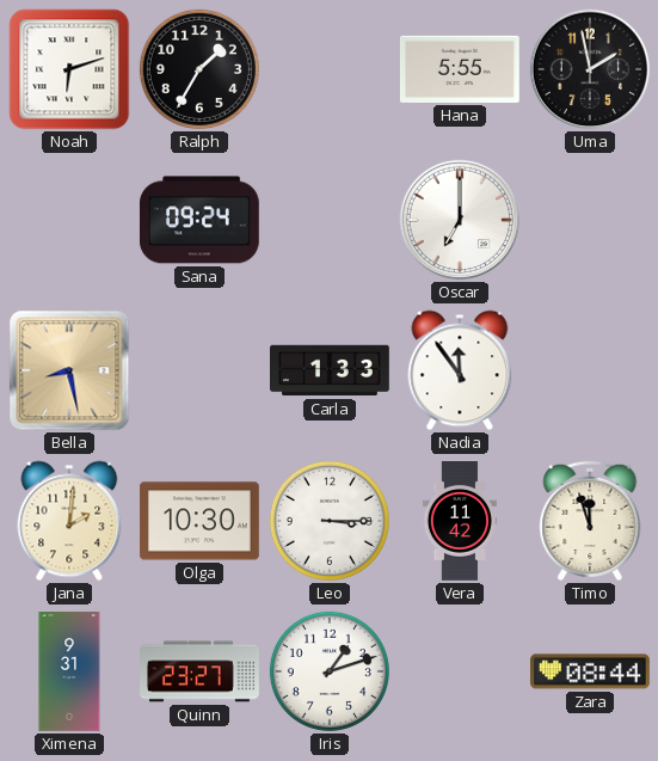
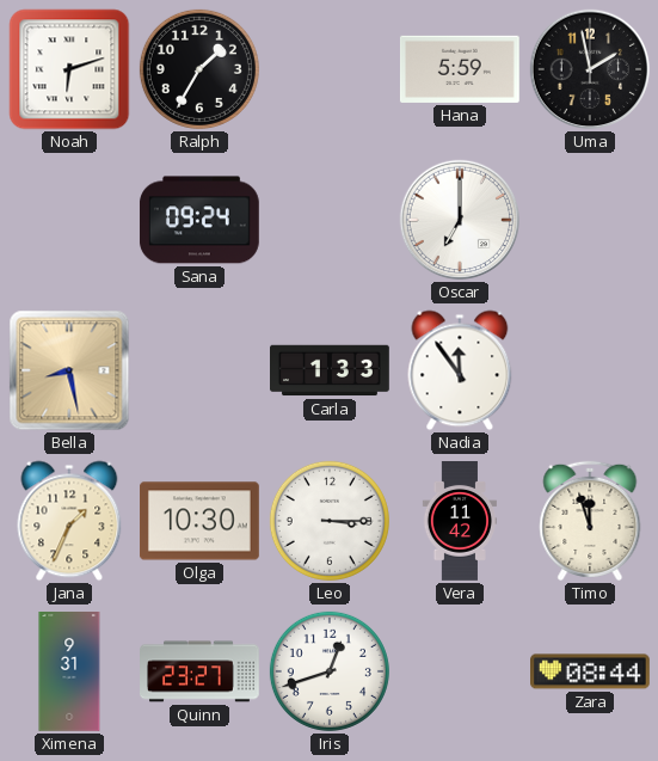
Hana: 5:55 -> 5:59
Jana: 2:01 -> 1:34
Iris: 1:12 -> 12:42
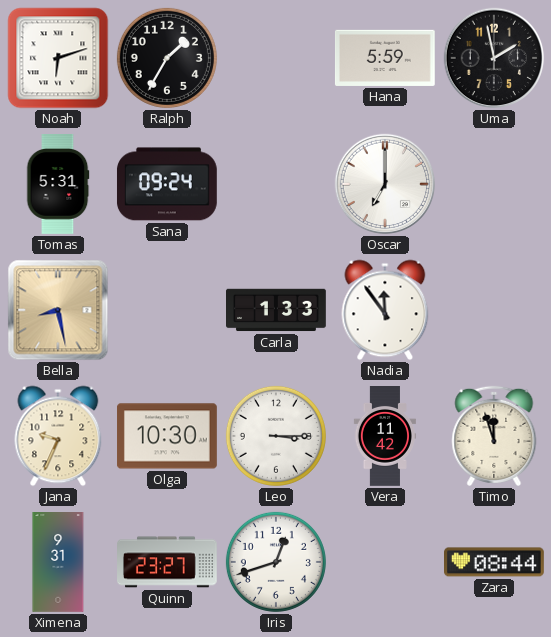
Tomas: none -> 5:31
Jana: 1:34 -> 9:34
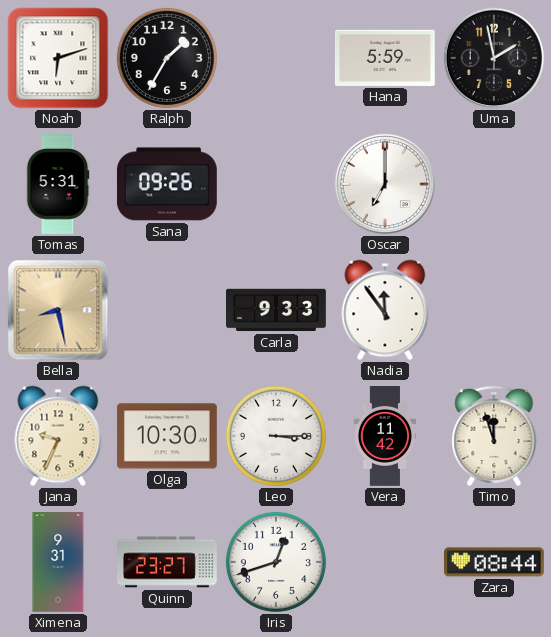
Sana: 09:24 -> 09:26
Carla: 1:33 -> 9:33
